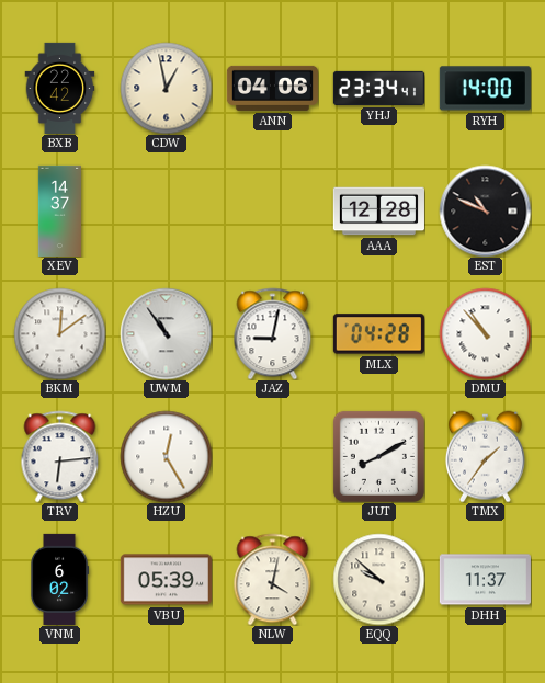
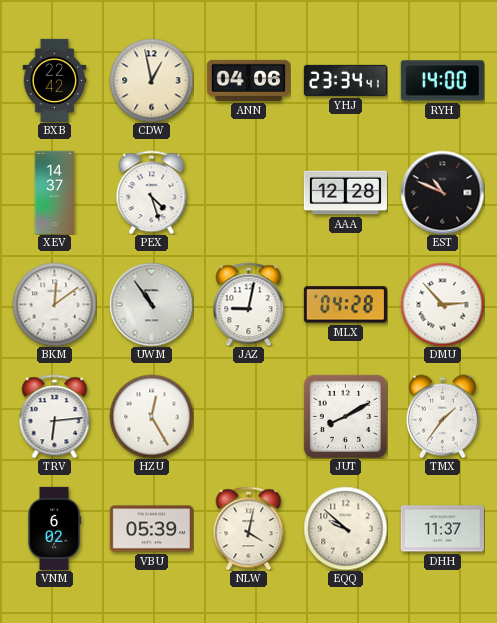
PEX: none -> 4:27
DMU: 10:53 -> 2:53
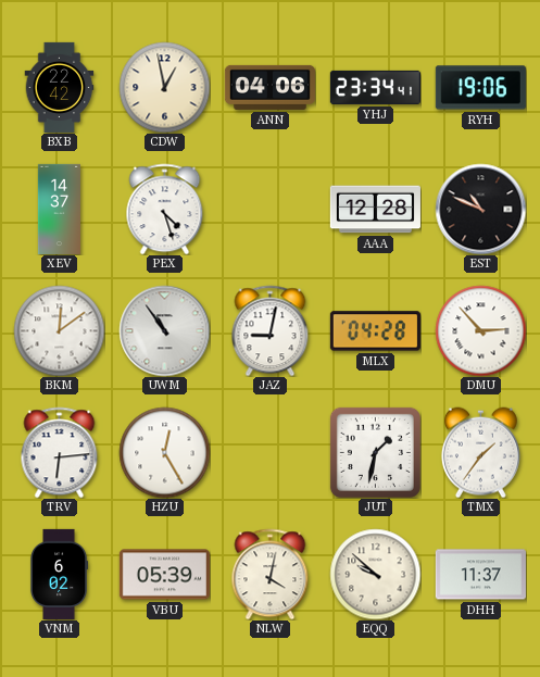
RYH: 14:00 -> 19:06
JUT: 8:10 -> 1:32
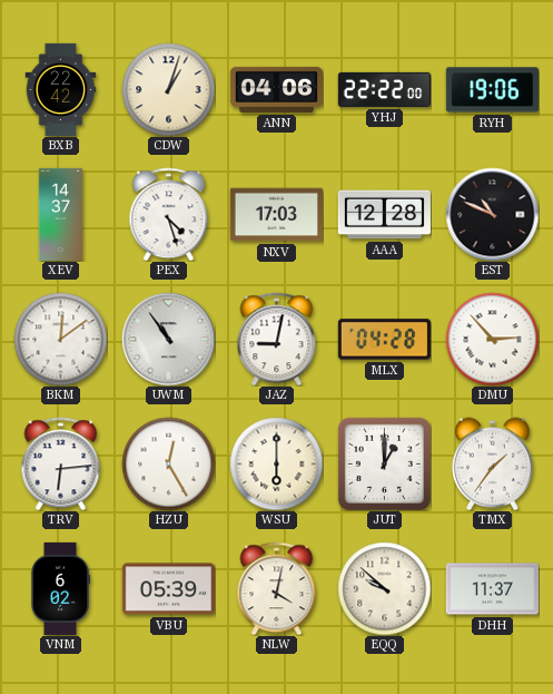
CDW: 12:58 -> 1:03
YHJ: 23:34 -> 22:22
NXV: none -> 17:03
WSU: none -> 6:00
JUT: 1:32 -> 1:00
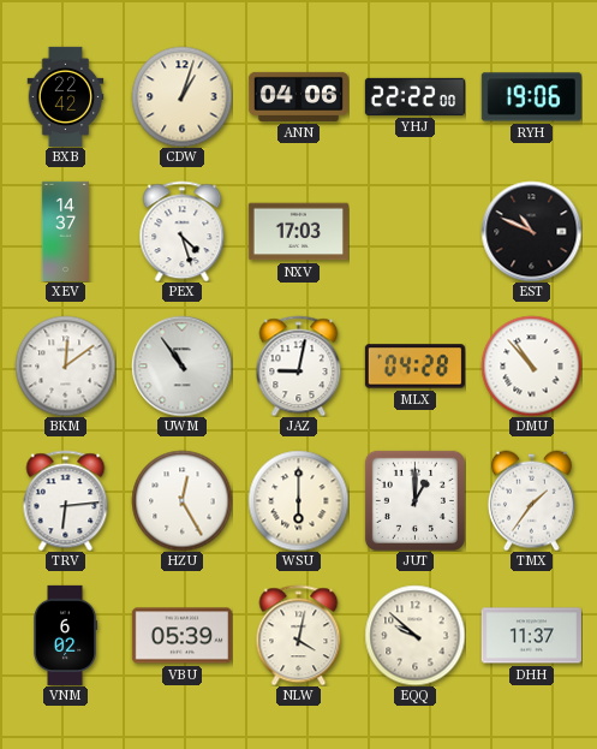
AAA: 12:28 -> none
DMU: 2:53 -> 10:53
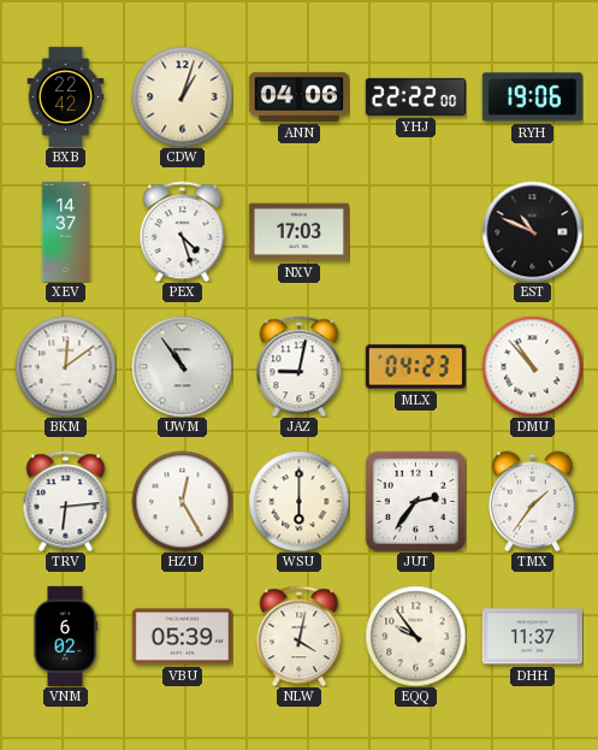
MLX: 04:28 -> 04:23
JUT: 1:00 -> 2:36
EQQ: 9:52 -> 9:54
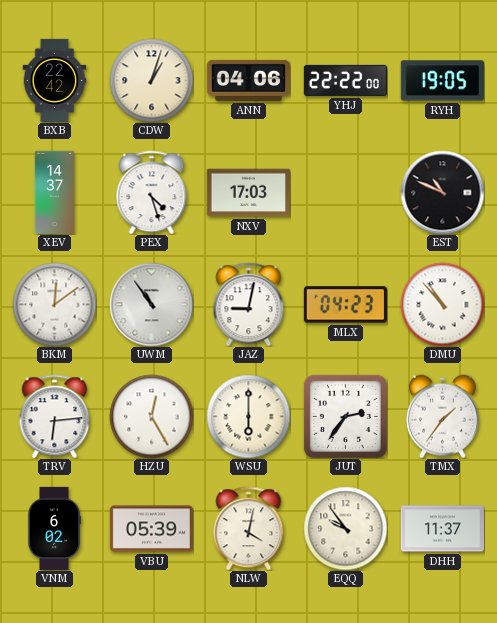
RYH: 19:06 -> 19:05
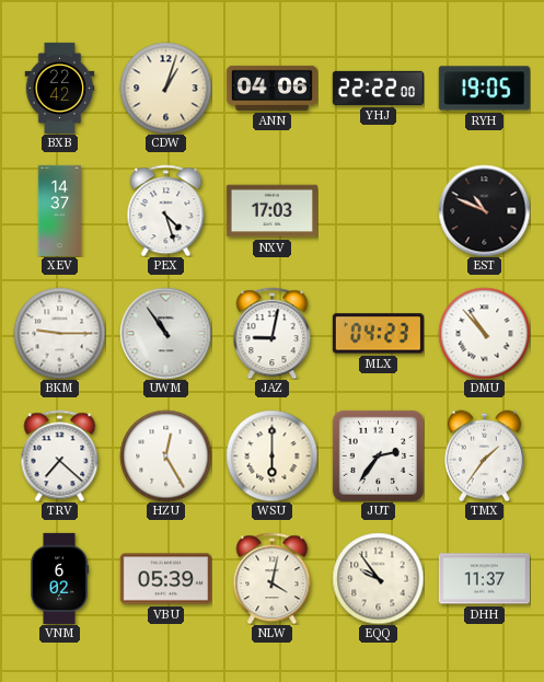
BKM: 12:09 -> 9:15
TRV: 6:14 -> 7:22
